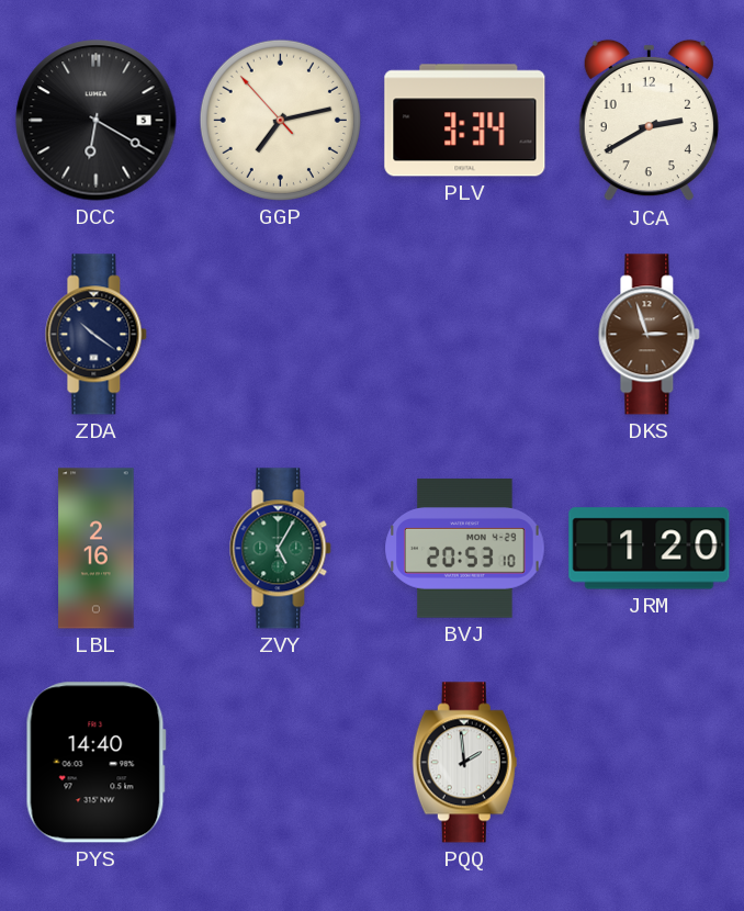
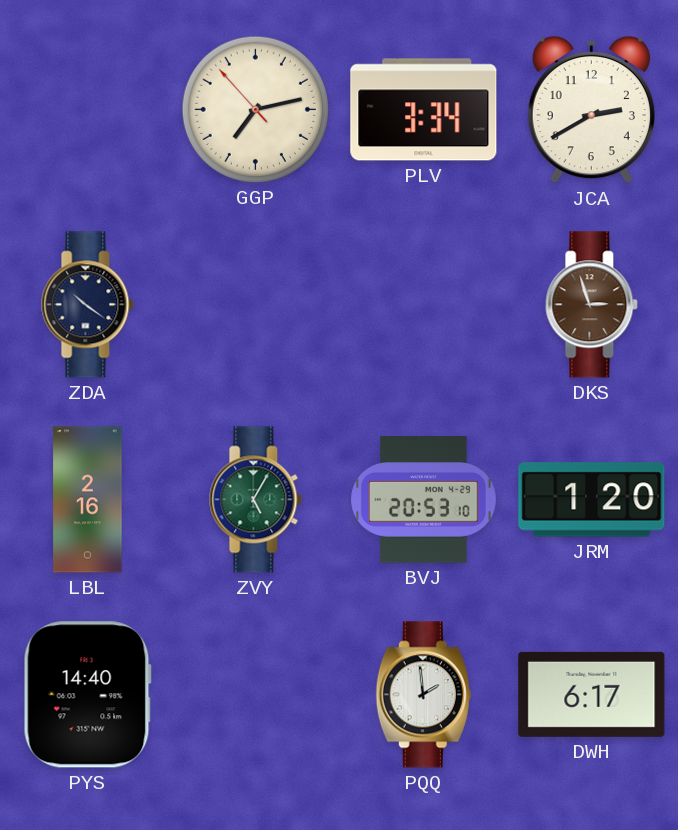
DCC: 6:20 -> none
DWH: none -> 6:17
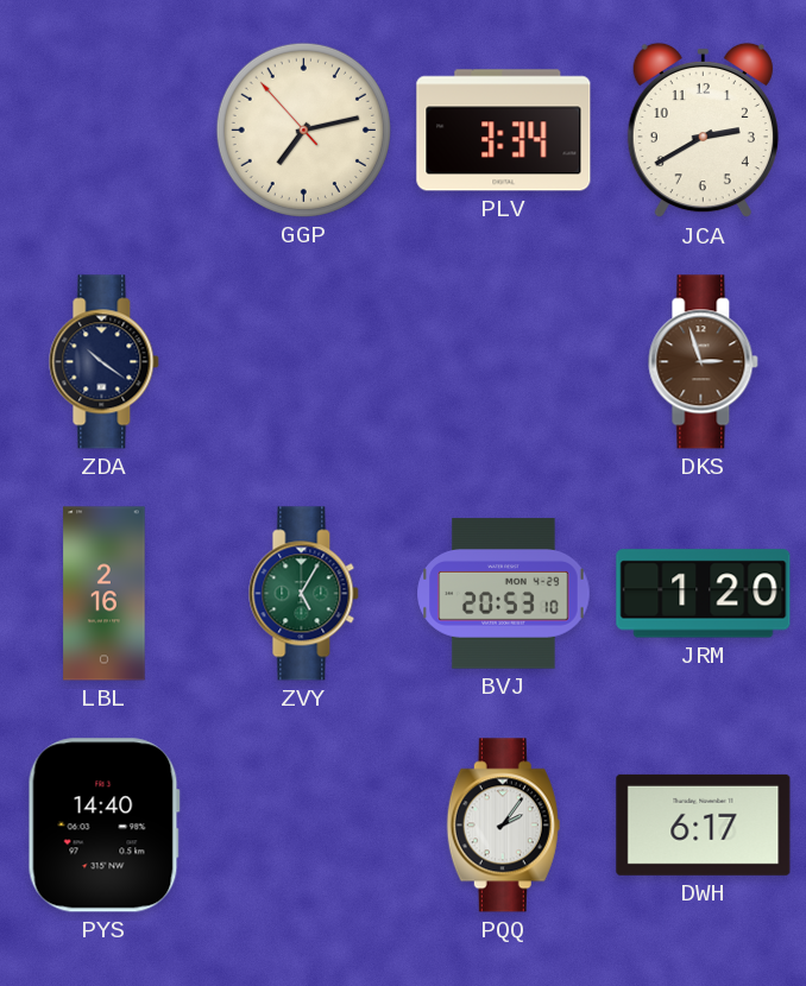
PQQ: 1:59 -> 2:06
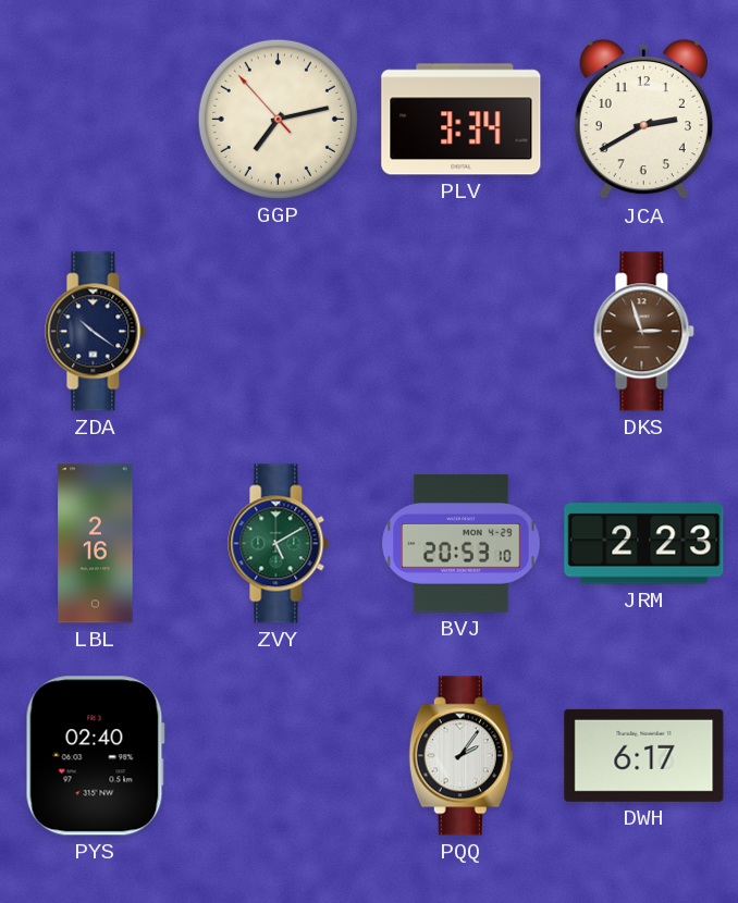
ZVY: 5:05 -> 5:10
JRM: 1:20 -> 2:23
PYS: 14:40 -> 02:40
